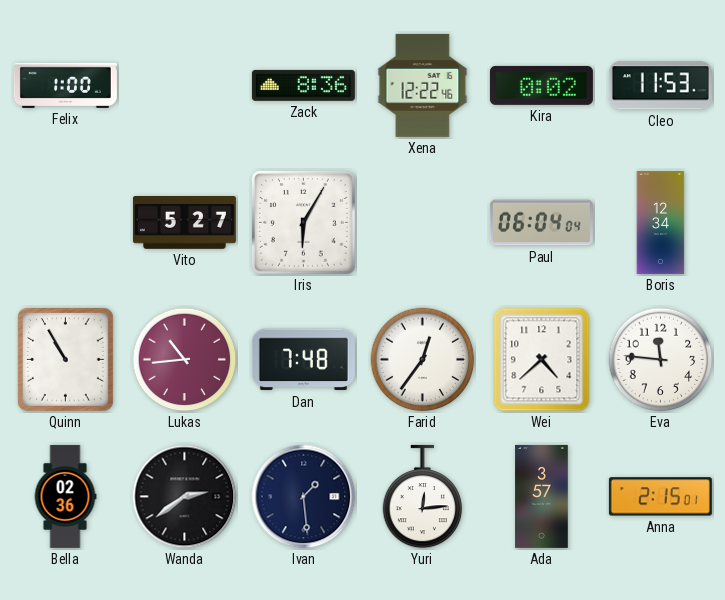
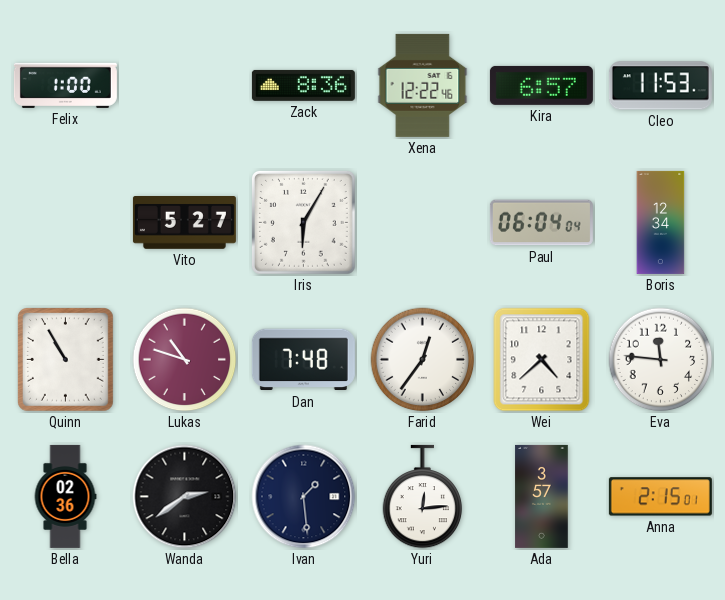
Kira: 0:02 -> 6:57
Lukas: 10:44 -> 10:48
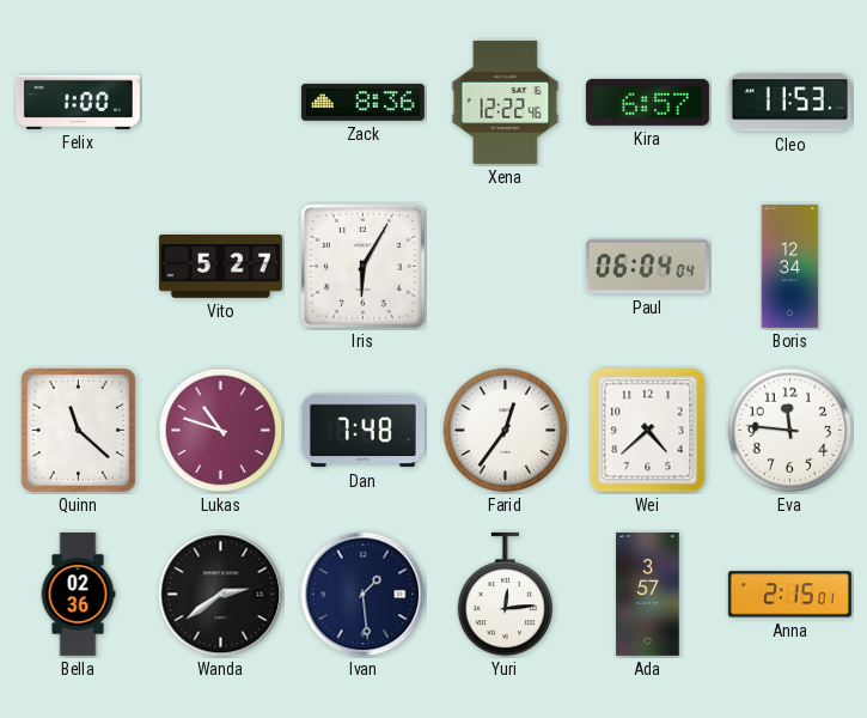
Quinn: 10:55 -> 11:22
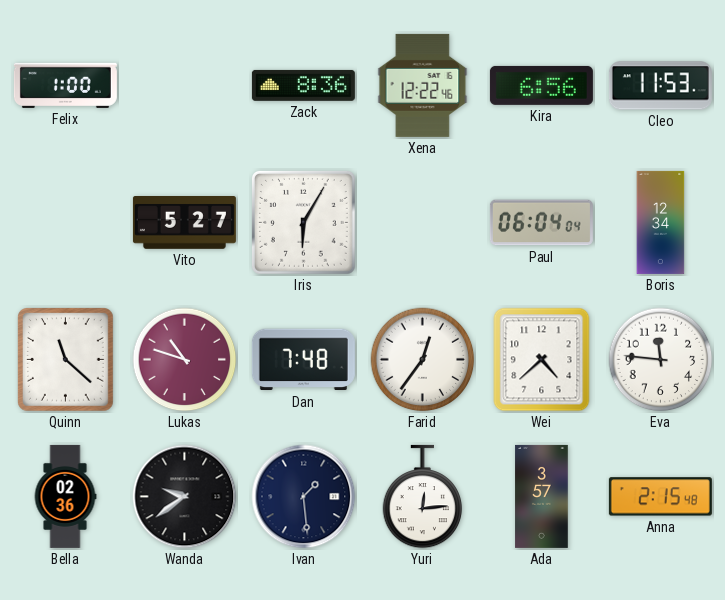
Kira: 6:57 -> 6:56
Wanda: 2:39 -> 9:39
Anna: 2:15:01 -> 2:15:48
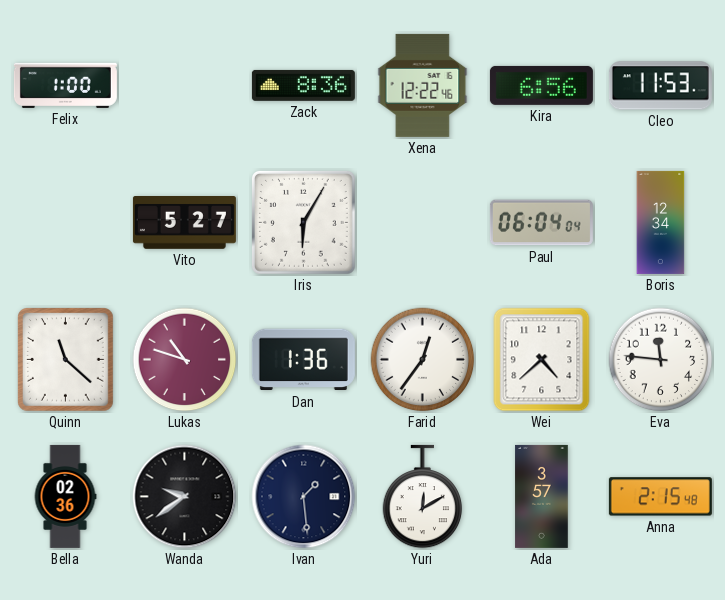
Dan: 7:48 -> 1:36
Yuri: 12:14 -> 12:10
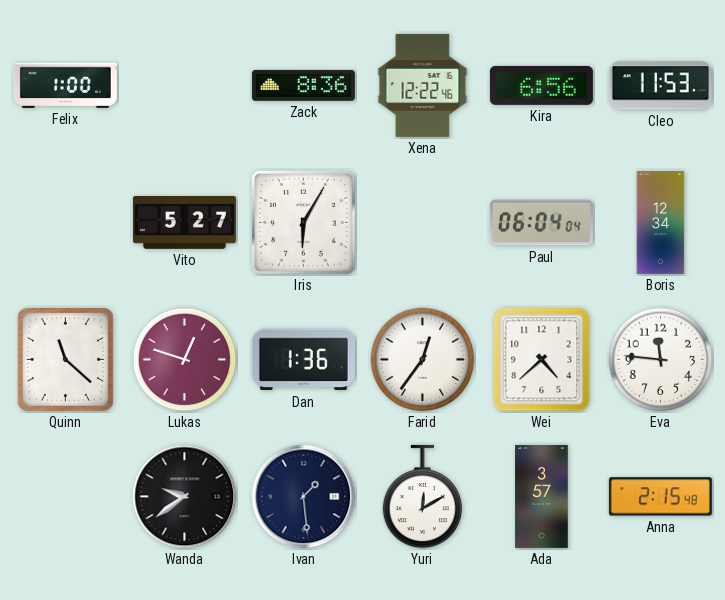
Lukas: 10:48 -> 12:48
Bella: 02:36 -> none
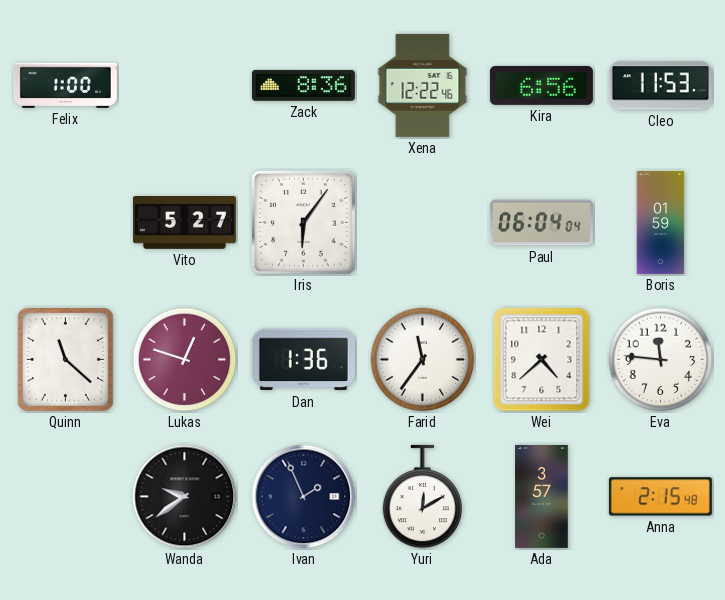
Iris: 6:05 -> 6:06
Boris: 12:34 -> 01:59
Farid: 12:36 -> 11:36
Ivan: 1:29 -> 1:56
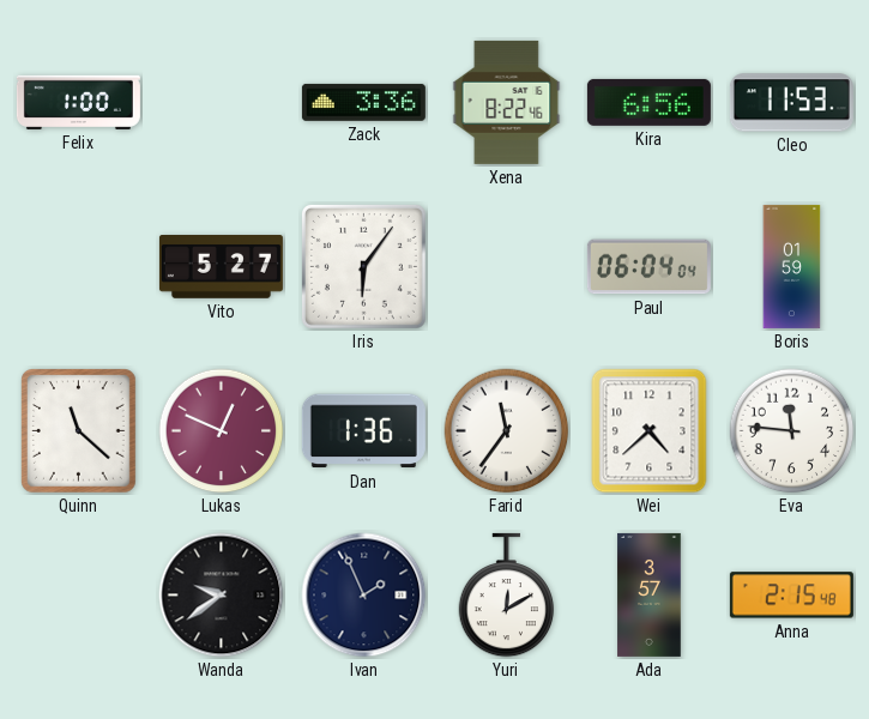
Zack: 8:36 -> 3:36
Xena: 12:22 -> 8:22
Lukas: 12:48 -> 12:49
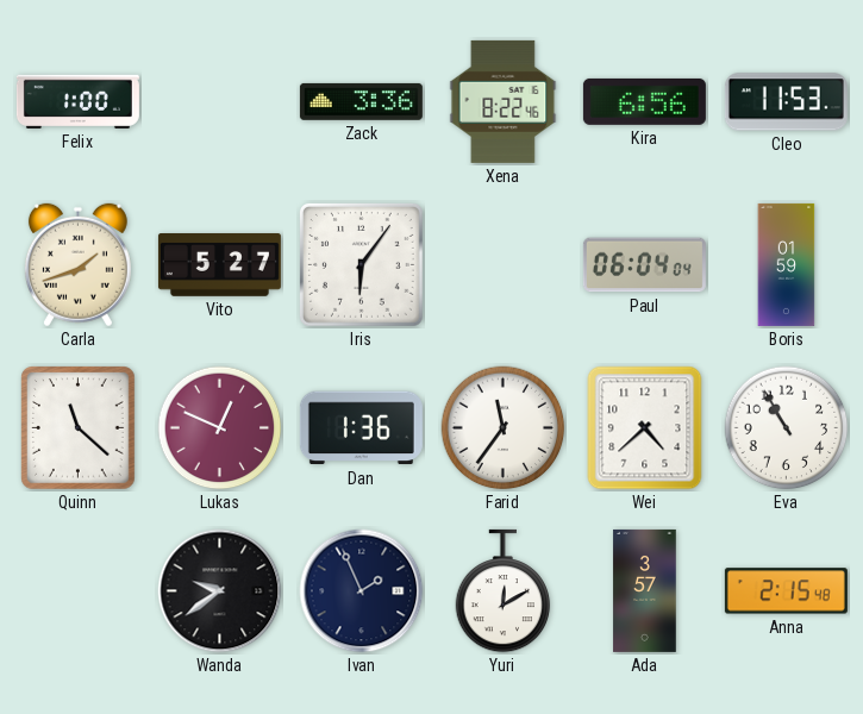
Carla: none -> 1:42
Eva: 11:46 -> 10:55
